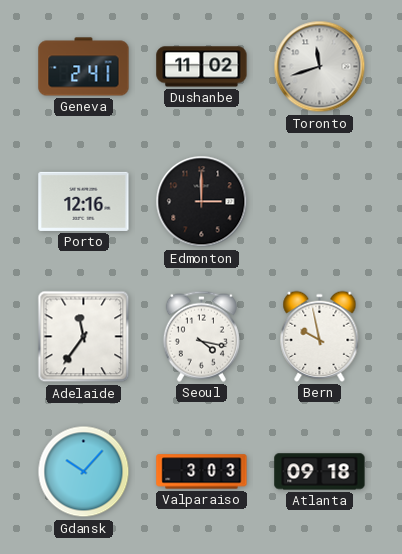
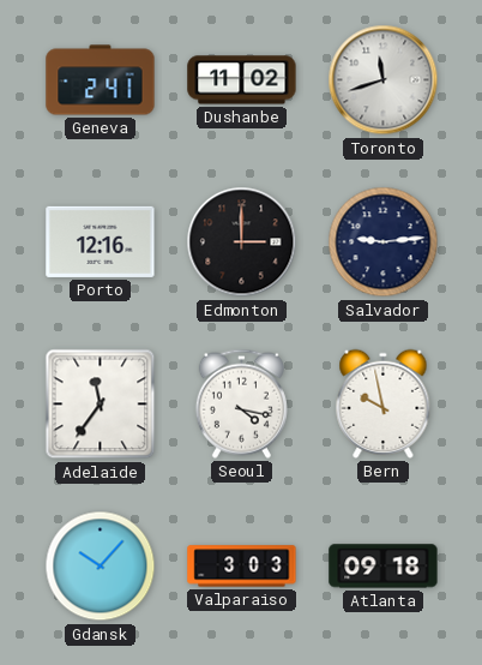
Salvador: none -> 9:14
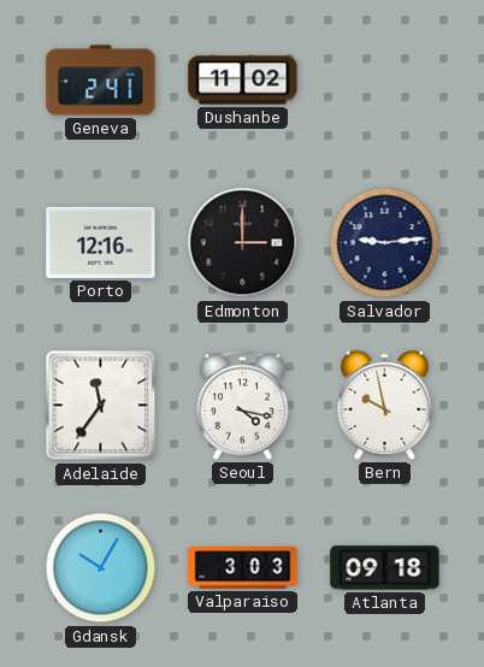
Toronto: 11:42 -> none
Gdansk: 10:07 -> 10:05
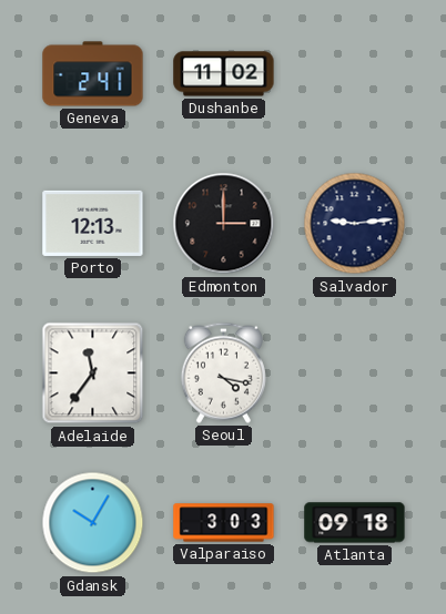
Porto: 12:16 -> 12:13
Bern: 9:58 -> none
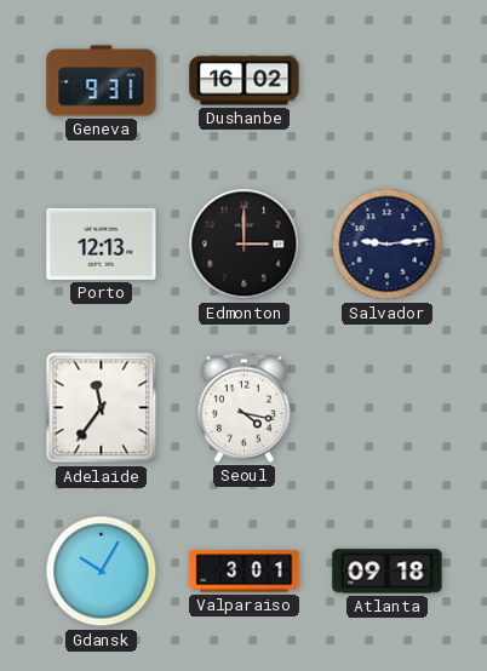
Geneva: 2:41 -> 9:31
Dushanbe: 11:02 -> 16:02
Valparaiso: 3:03 -> 3:01
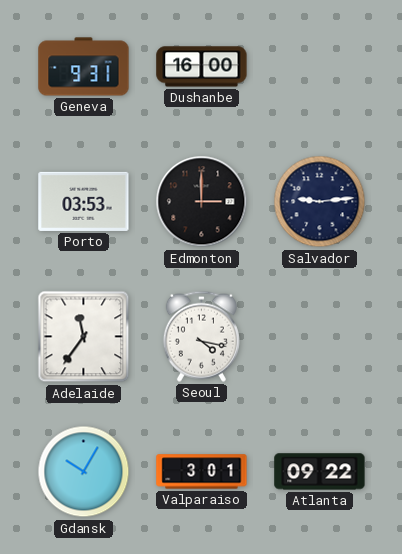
Dushanbe: 16:02 -> 16:00
Porto: 12:13 -> 03:53
Atlanta: 09:18 -> 09:22
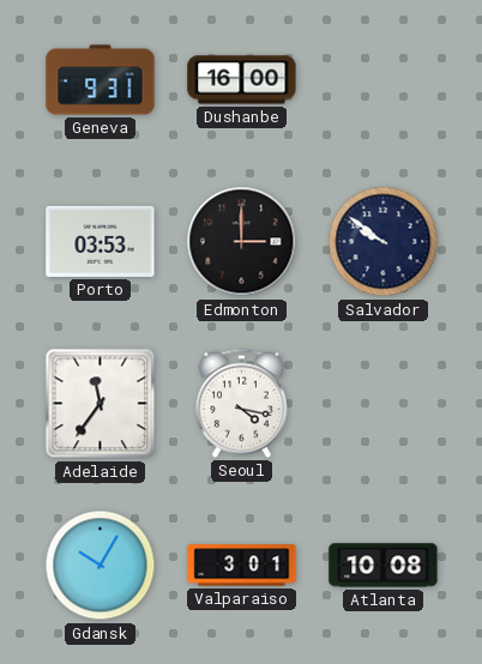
Salvador: 9:14 -> 9:51
Atlanta: 09:22 -> 10:08
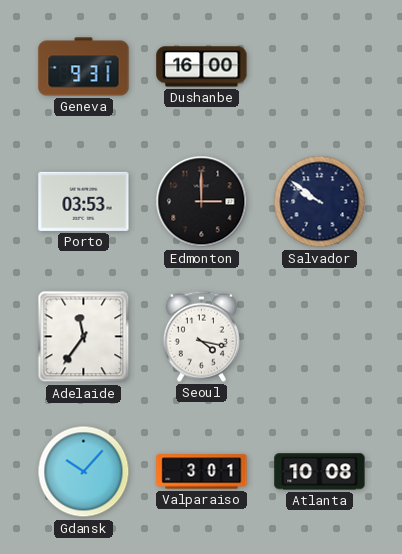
Gdansk: 10:05 -> 10:07
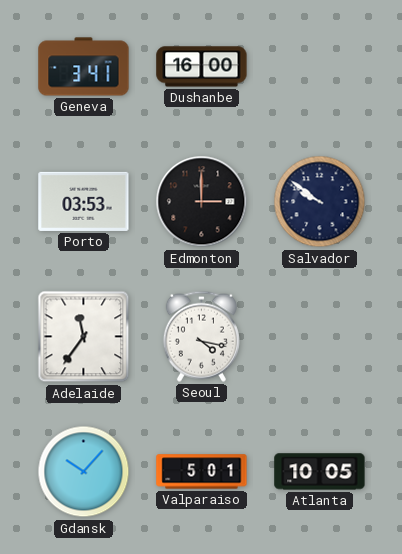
Geneva: 9:31 -> 3:41
Valparaiso: 3:01 -> 5:01
Atlanta: 10:08 -> 10:05
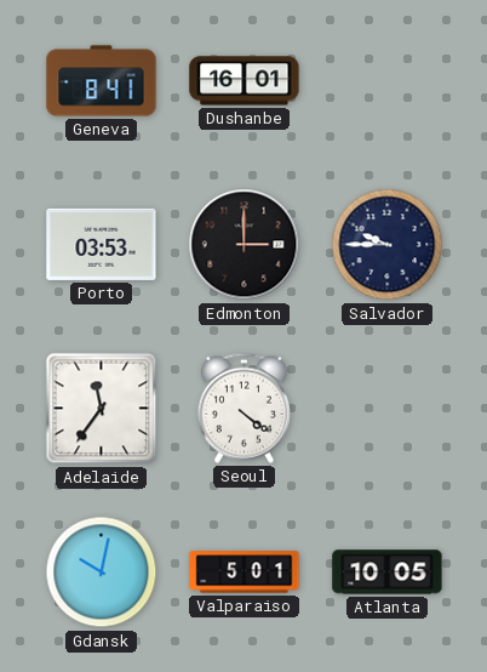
Geneva: 3:41 -> 8:41
Dushanbe: 16:00 -> 16:01
Salvador: 9:51 -> 9:45
Seoul: 4:17 -> 4:21
Gdansk: 10:07 -> 10:02
